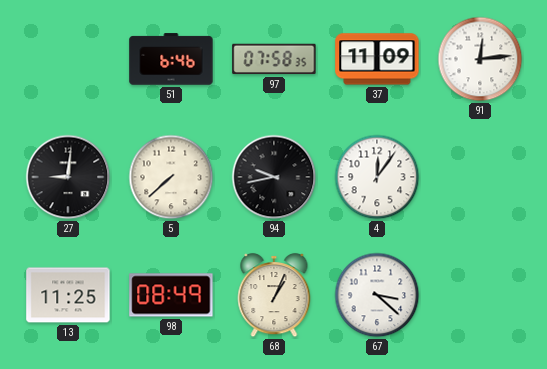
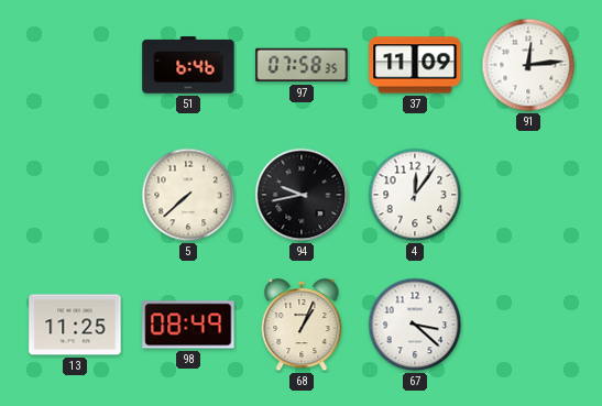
27: 9:01 -> none
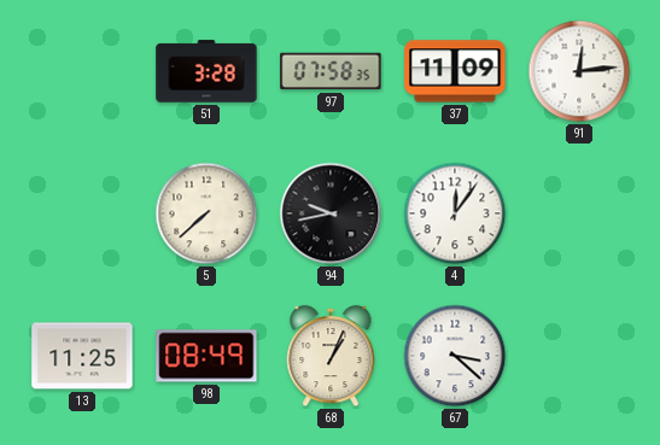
51: 6:46 -> 3:28
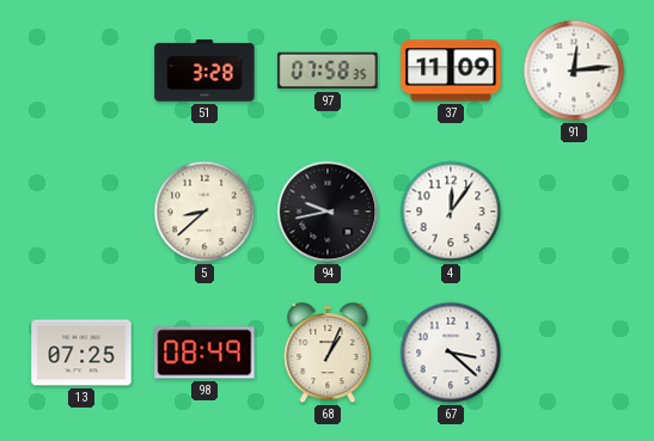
5: 7:38 -> 8:38
13: 11:25 -> 07:25
